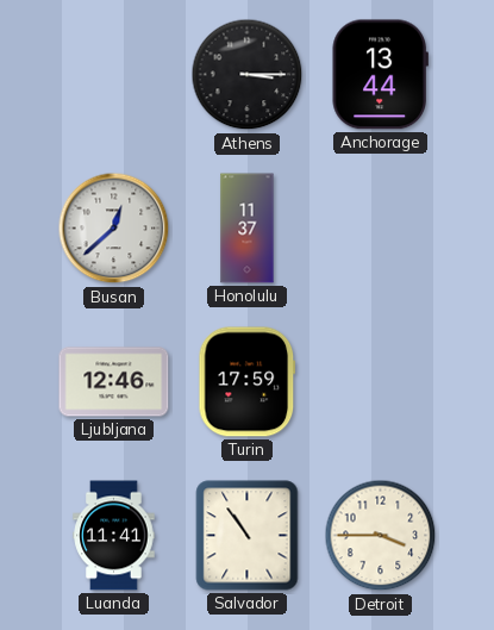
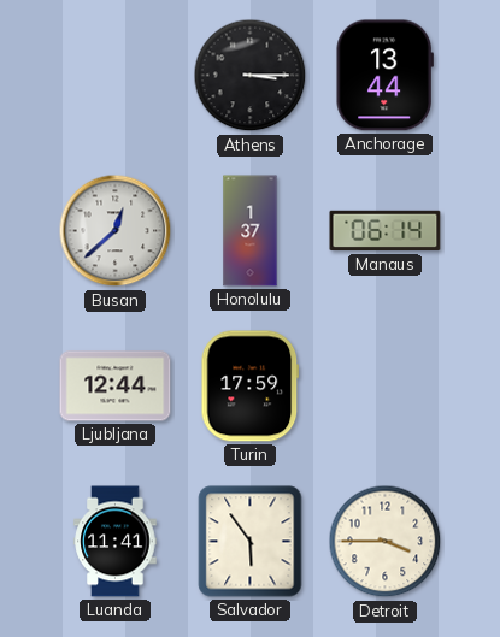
Honolulu: 11:37 -> 1:37
Manaus: none -> 06:14
Ljubljana: 12:46 -> 12:44
Salvador: 10:54 -> 5:54
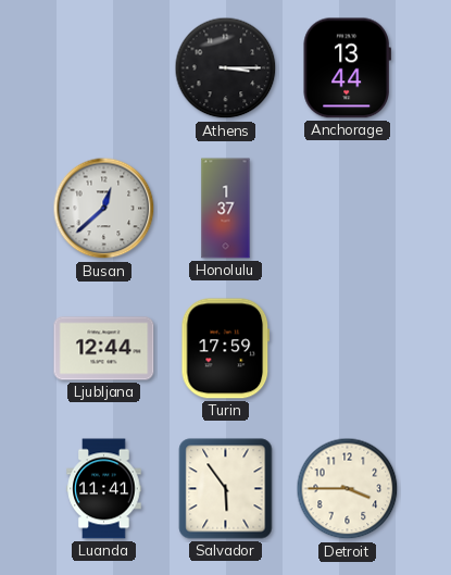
Manaus: 06:14 -> none
